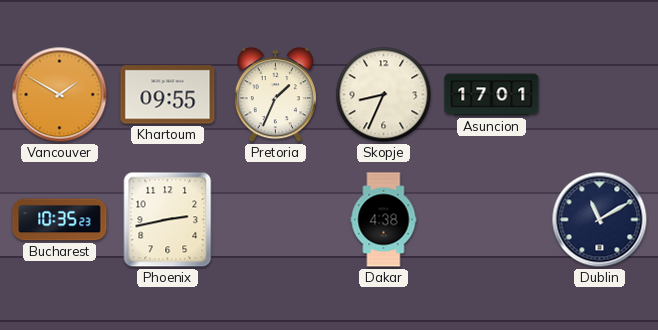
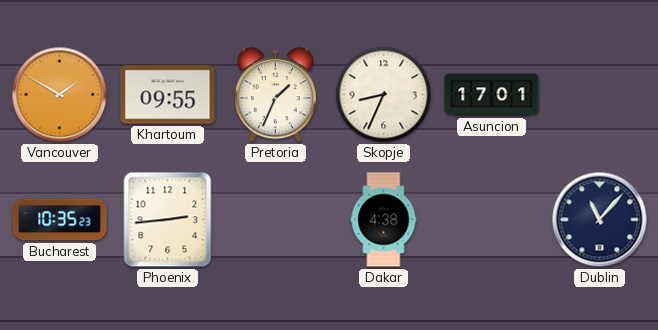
Phoenix: 2:43 -> 2:44
Dublin: 11:10 -> 11:07
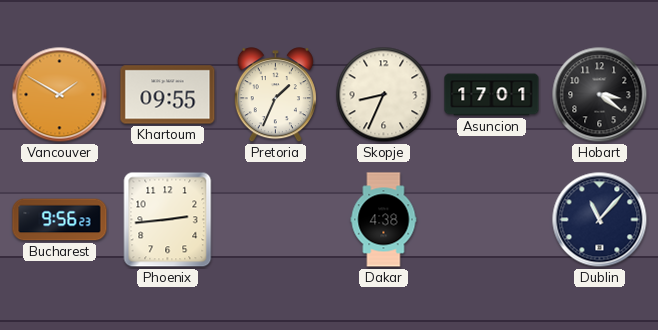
Hobart: none -> 3:21
Bucharest: 10:35 -> 9:56
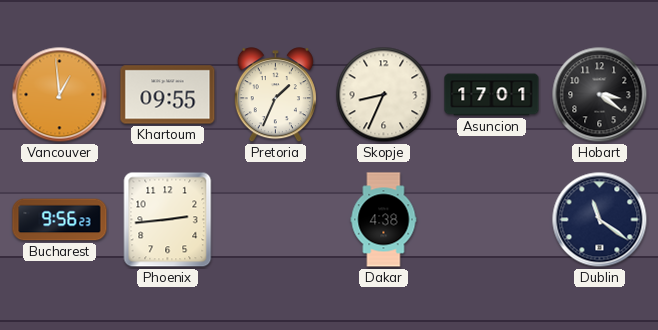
Vancouver: 1:50 -> 12:59
Dublin: 11:07 -> 11:21
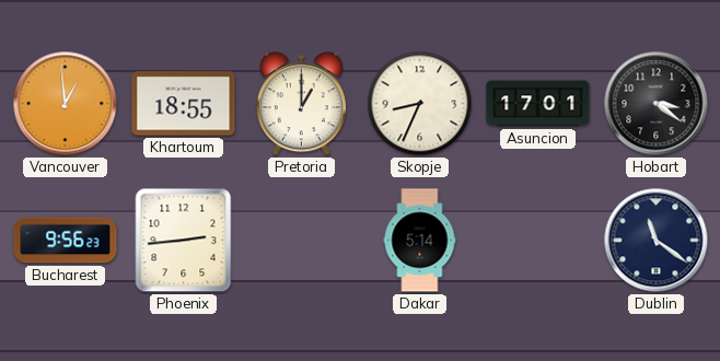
Khartoum: 09:55 -> 18:55
Pretoria: 1:34 -> 1:00
Dakar: 4:38 -> 5:14
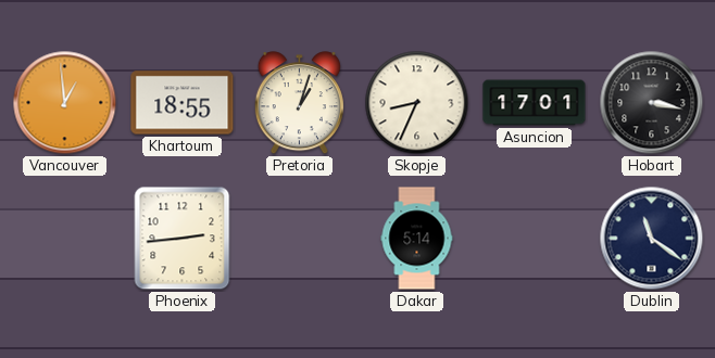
Pretoria: 1:00 -> 1:03
Hobart: 3:21 -> 3:17
Bucharest: 9:56 -> none
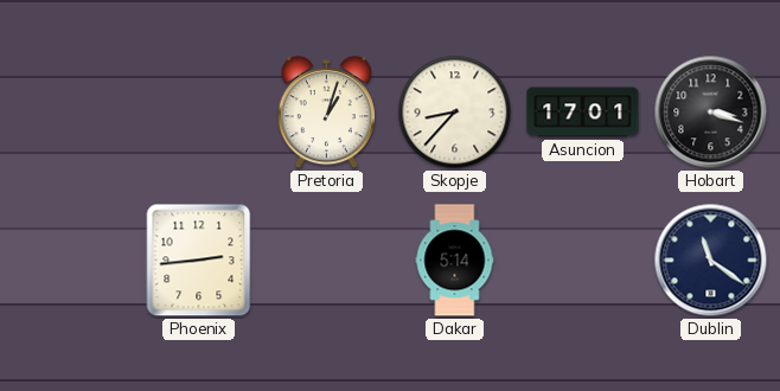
Vancouver: 12:59 -> none
Khartoum: 18:55 -> none
Skopje: 8:34 -> 8:37
Hobart: 3:17 -> 3:18
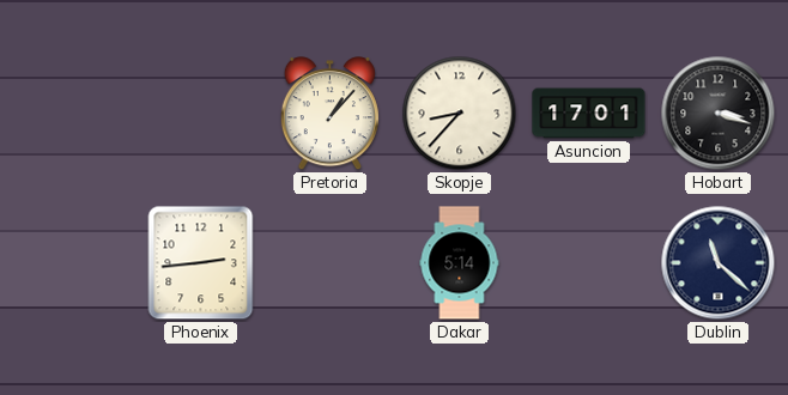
Pretoria: 1:03 -> 1:07
Dublin: 11:21 -> 11:22
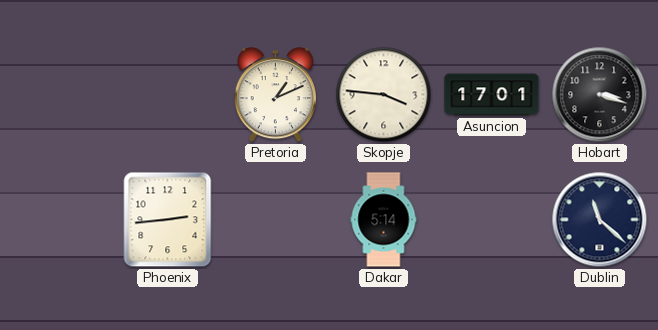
Pretoria: 1:07 -> 1:11
Skopje: 8:37 -> 3:46
